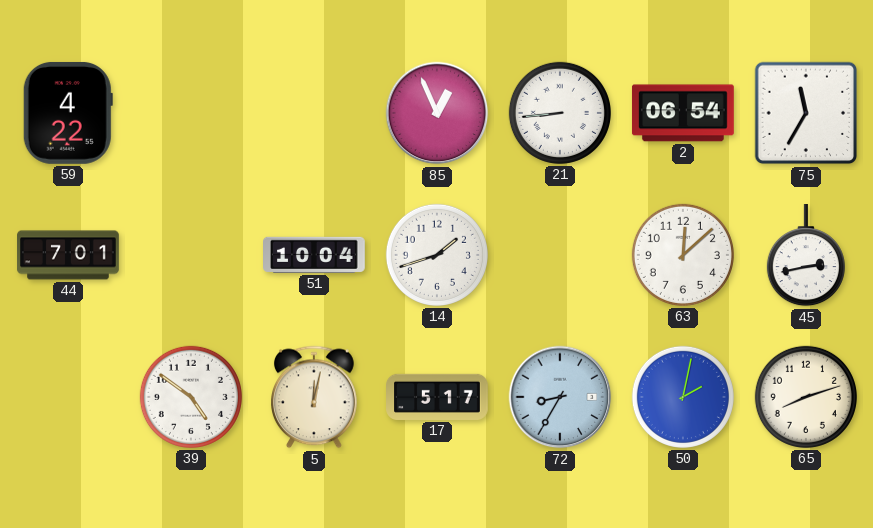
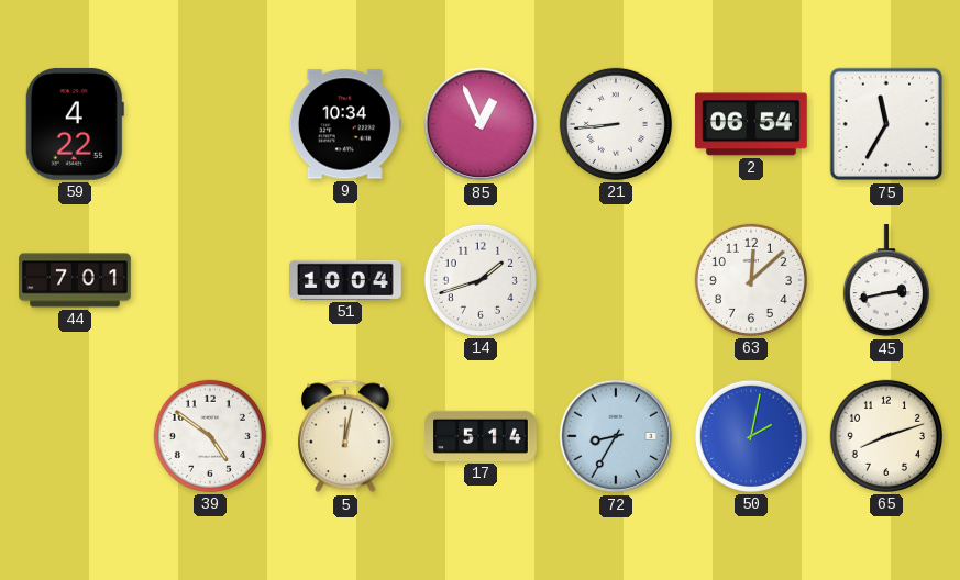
9: none -> 10:34
17: 5:17 -> 5:14
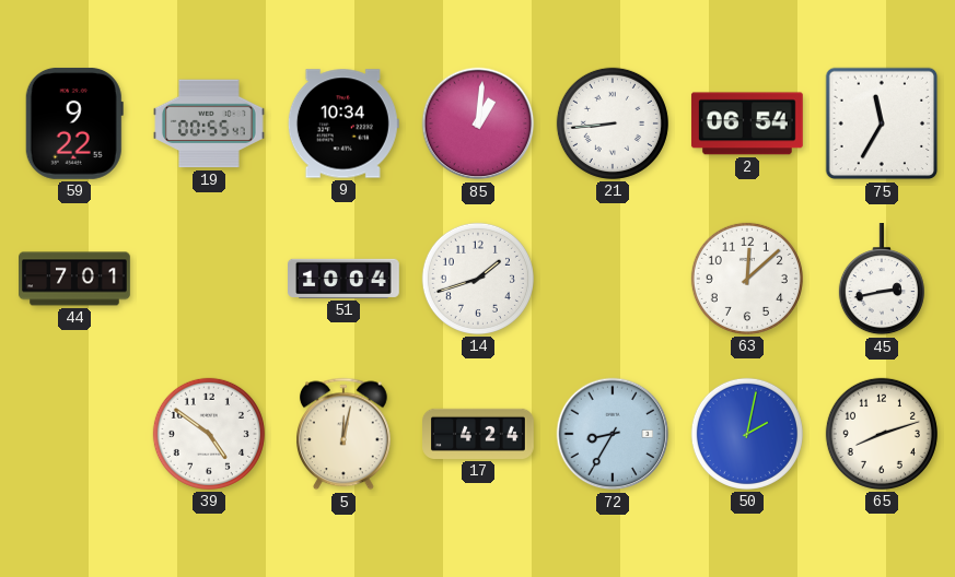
59: 4:22 -> 9:22
19: none -> 00:55
85: 12:56 -> 1:01
17: 5:14 -> 4:24
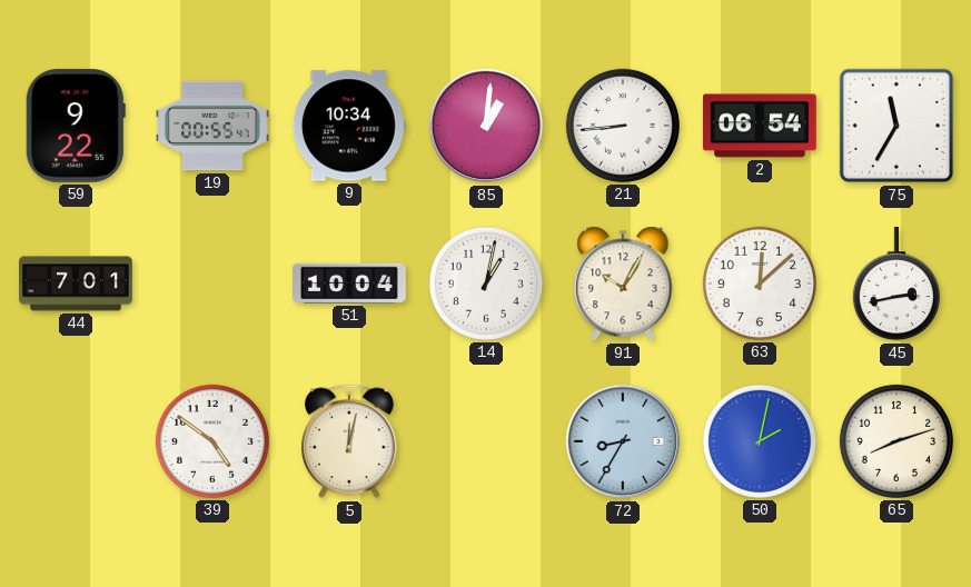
14: 1:42 -> 1:02
91: none -> 10:05
17: 4:24 -> none
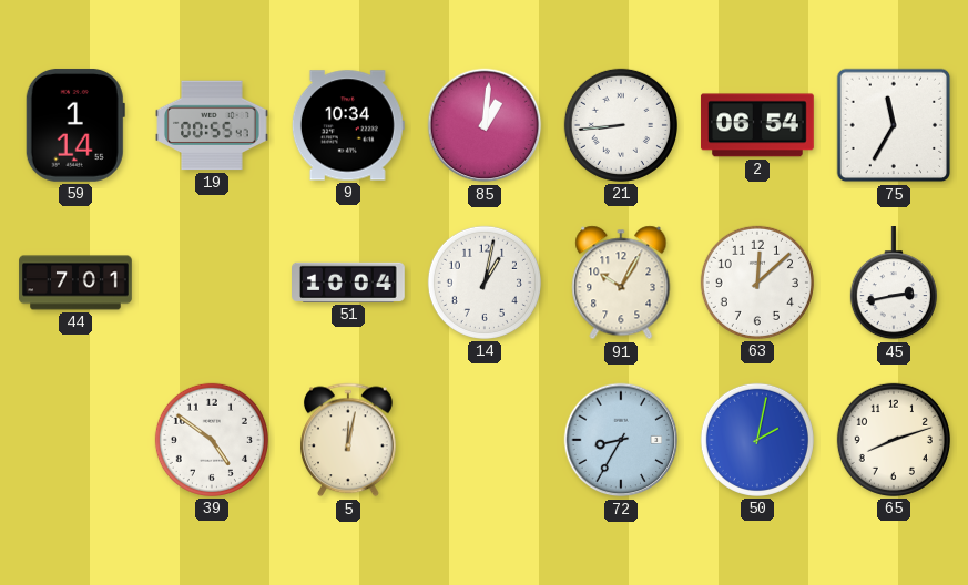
59: 9:22 -> 1:14
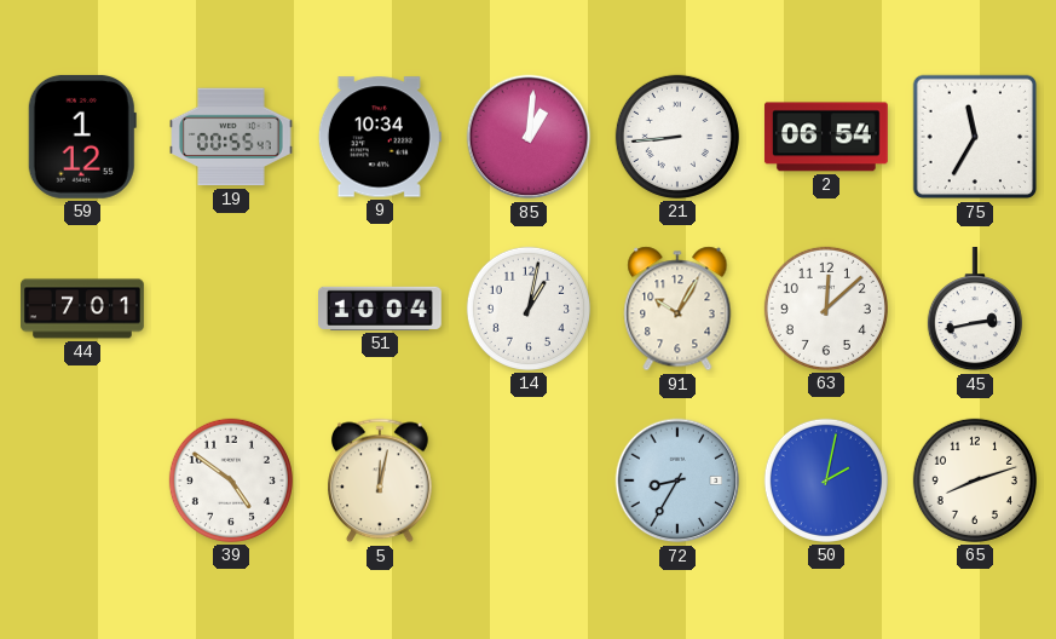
59: 1:14 -> 1:12
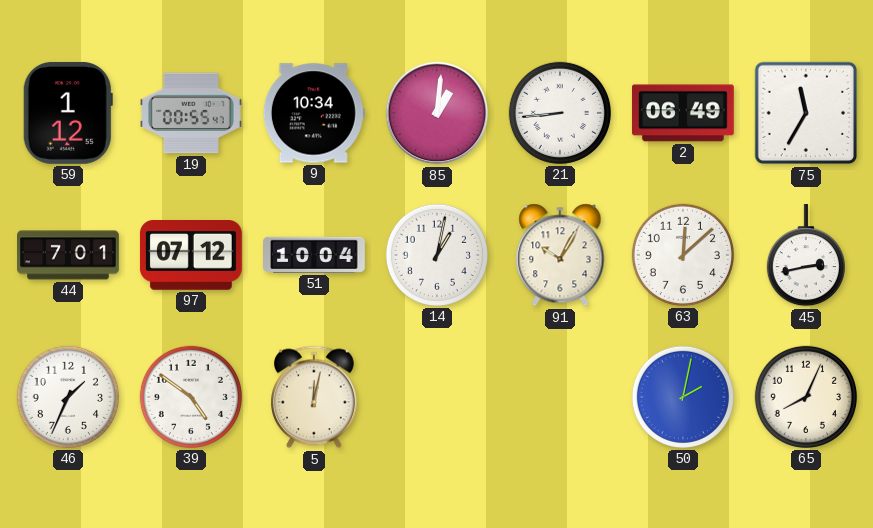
2: 06:54 -> 06:49
97: none -> 07:12
46: none -> 1:34
72: 8:35 -> none
65: 8:12 -> 8:04
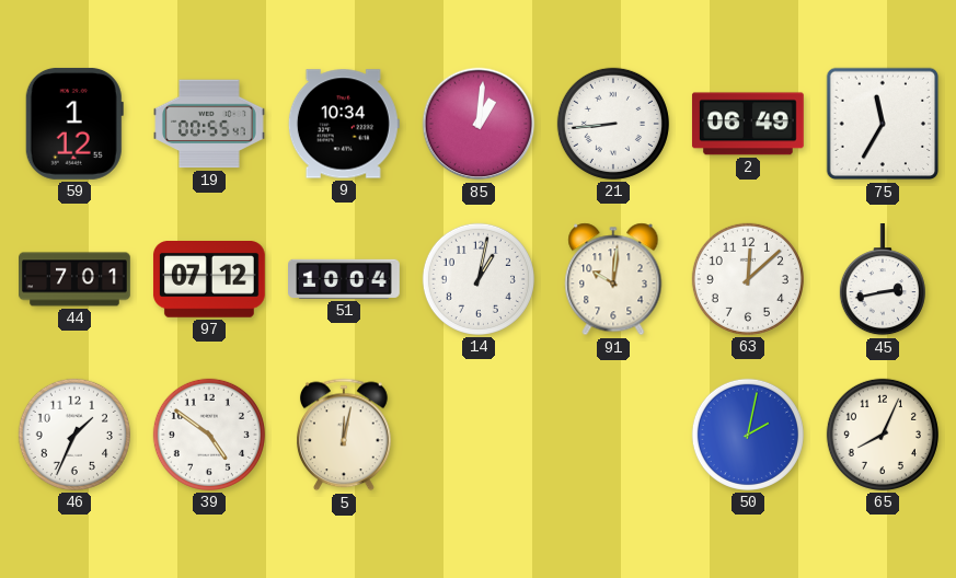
91: 10:05 -> 10:01
